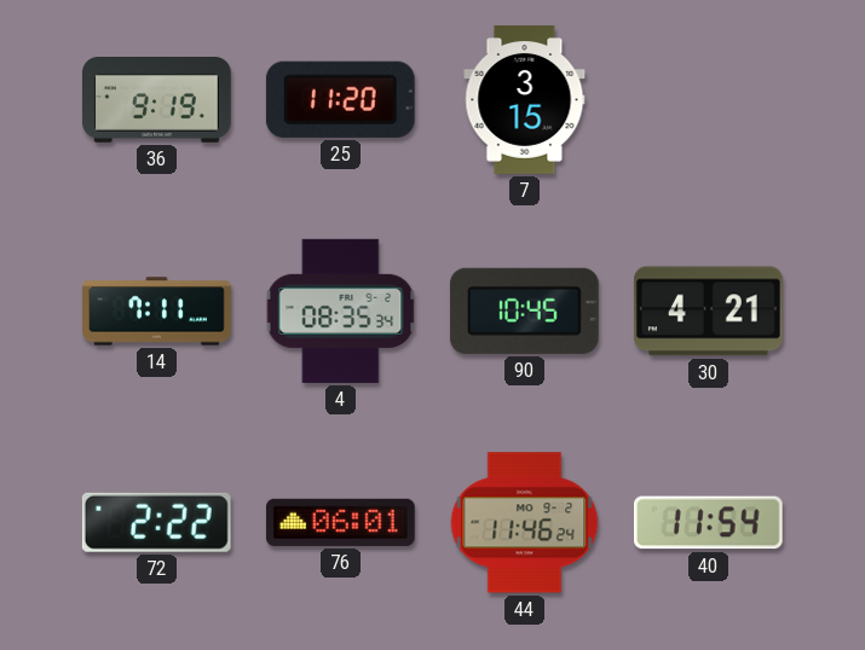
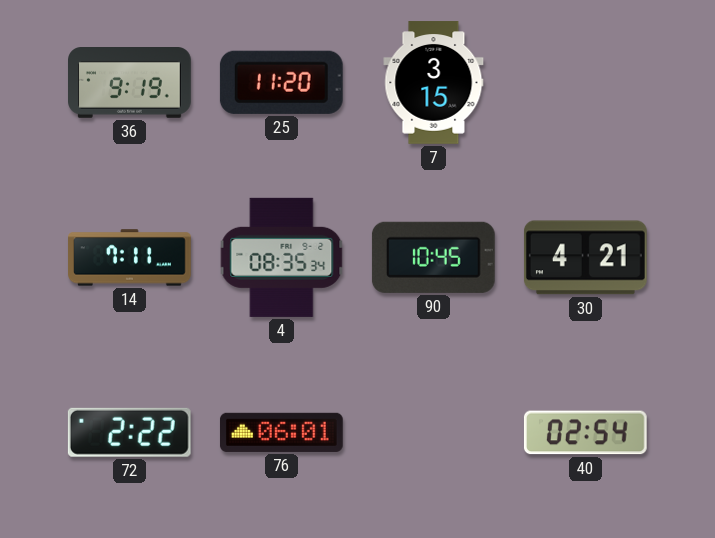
44: 11:46 -> none
40: 11:54 -> 02:54
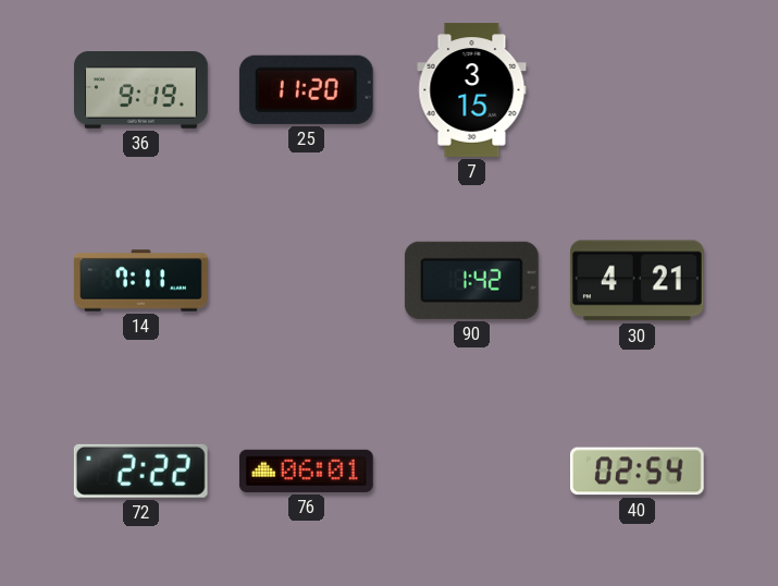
4: 08:35 -> none
90: 10:45 -> 1:42
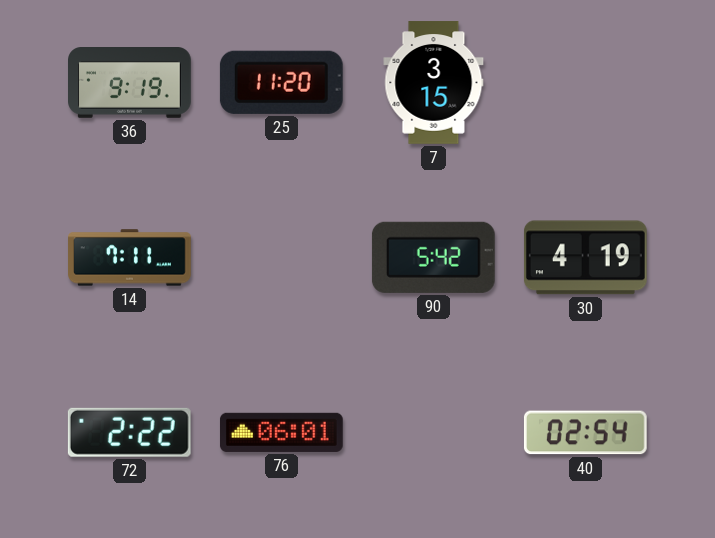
90: 1:42 -> 5:42
30: 4:21 -> 4:19
